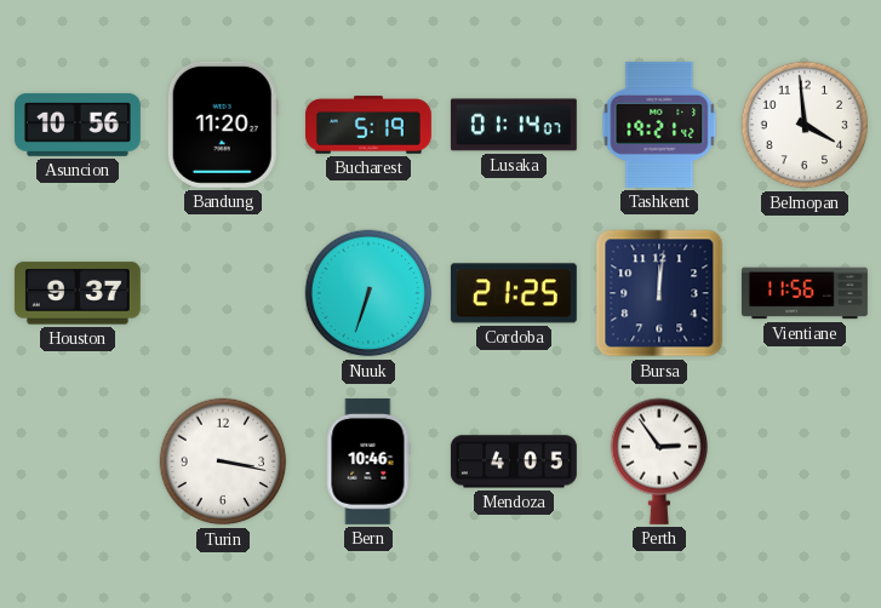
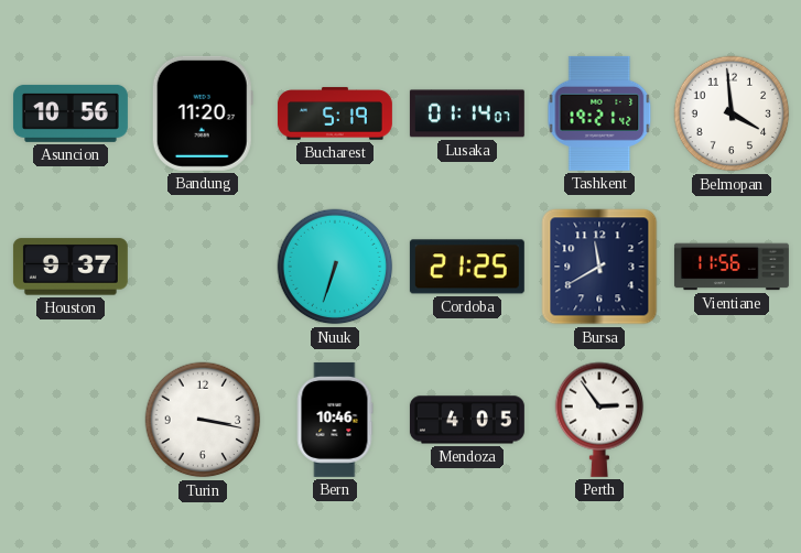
Bursa: 12:01 -> 11:40
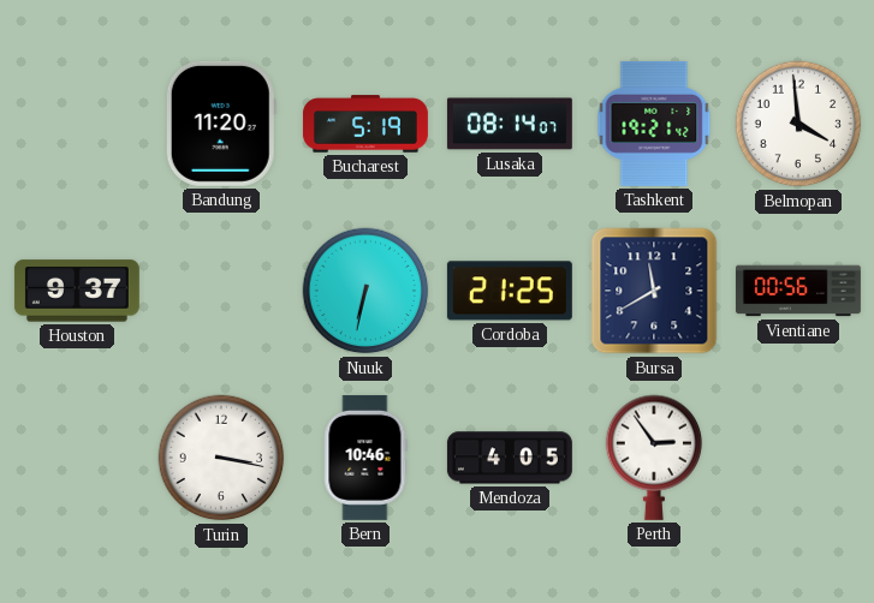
Asuncion: 10:56 -> none
Lusaka: 01:14 -> 08:14
Nuuk: 6:33 -> 6:32
Vientiane: 11:56 -> 00:56
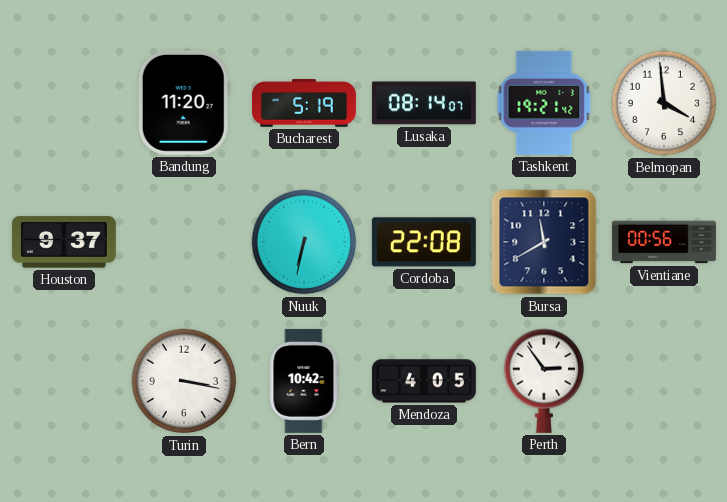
Cordoba: 21:25 -> 22:08
Bern: 10:46 -> 10:42
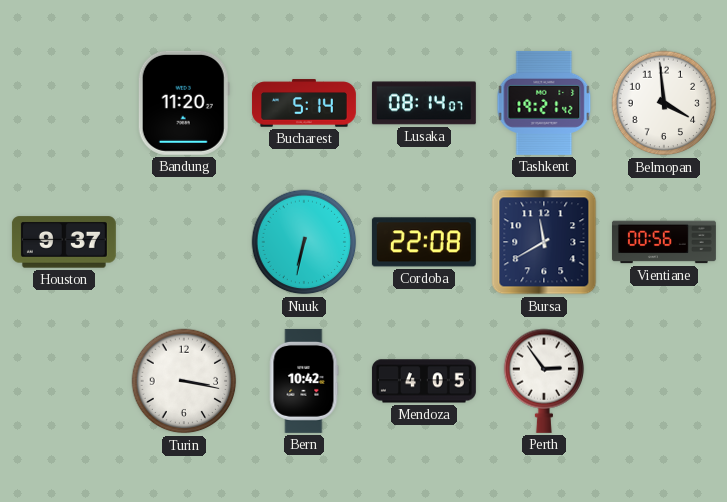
Bucharest: 5:19 -> 5:14
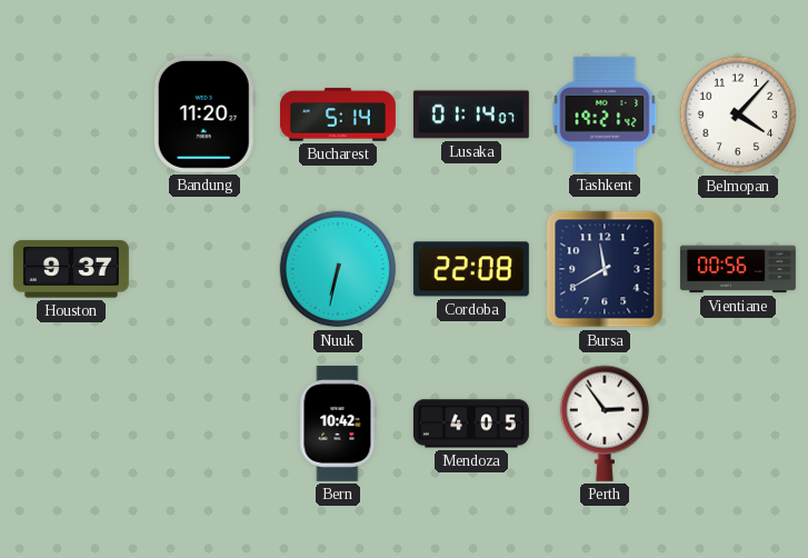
Lusaka: 08:14 -> 01:14
Belmopan: 3:59 -> 4:07
Turin: 3:17 -> none
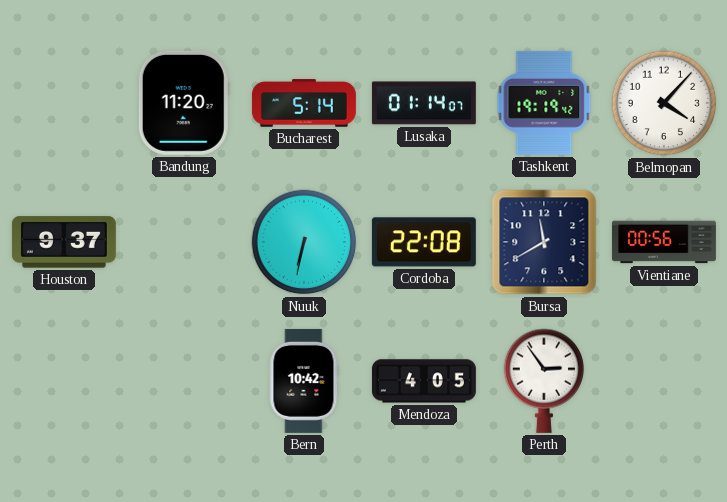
Tashkent: 19:21 -> 19:19
